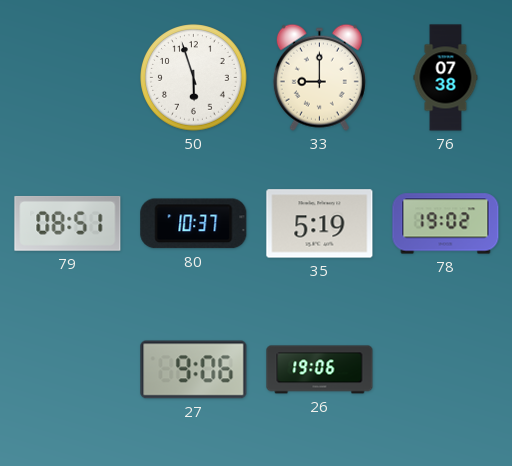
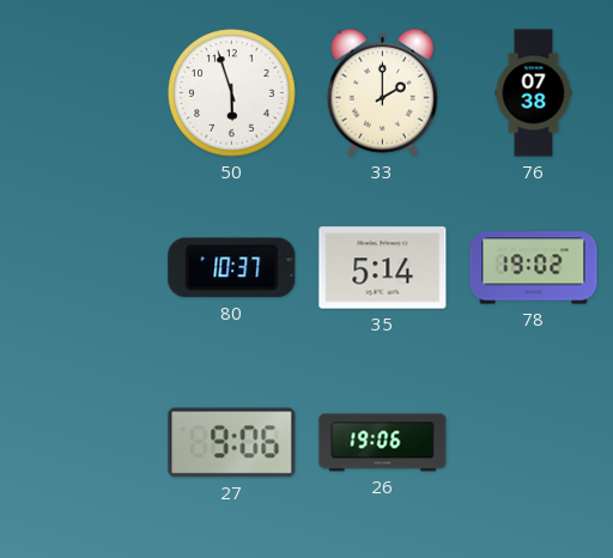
33: 9:00 -> 2:00
79: 08:51 -> none
35: 5:19 -> 5:14
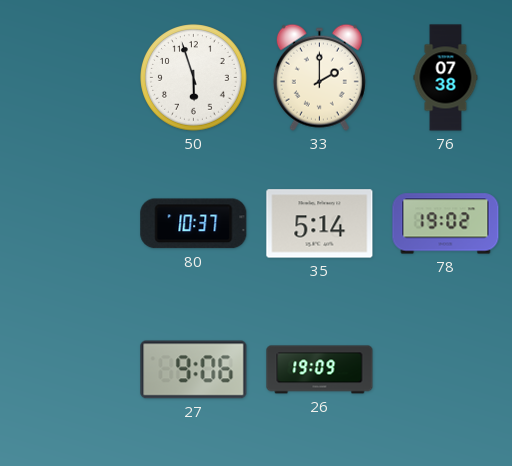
26: 19:06 -> 19:09
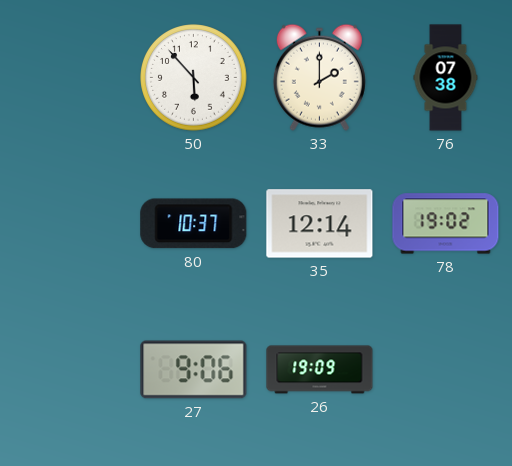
50: 5:57 -> 5:53
35: 5:14 -> 12:14
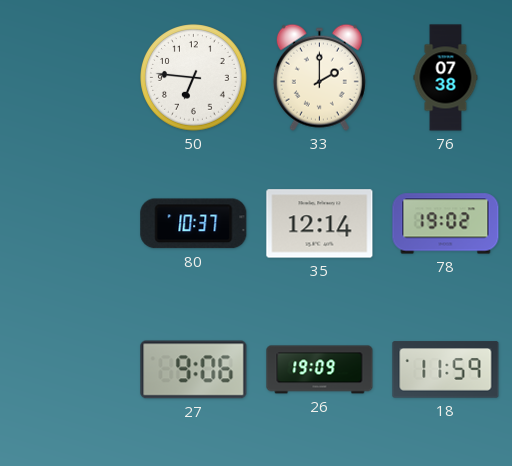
50: 5:53 -> 6:46
18: none -> 11:59
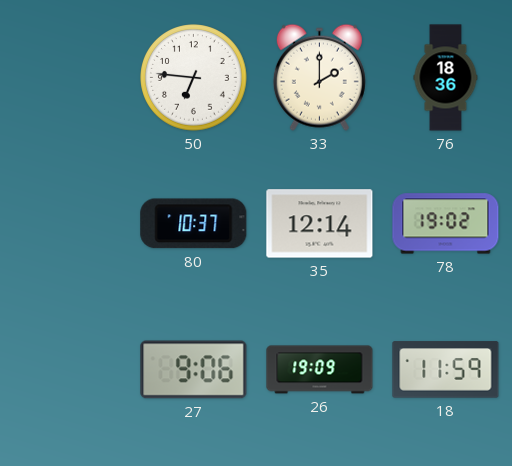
76: 07:38 -> 18:36
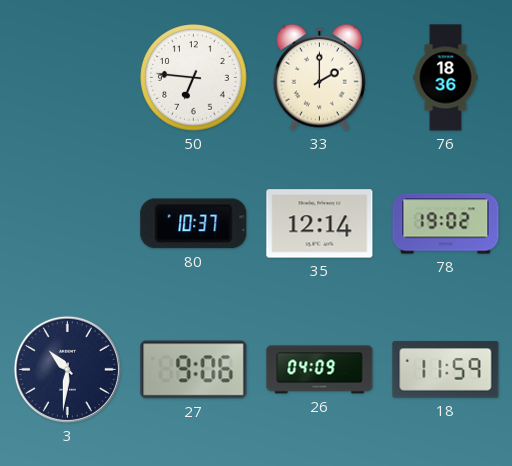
3: none -> 10:31
26: 19:09 -> 04:09
